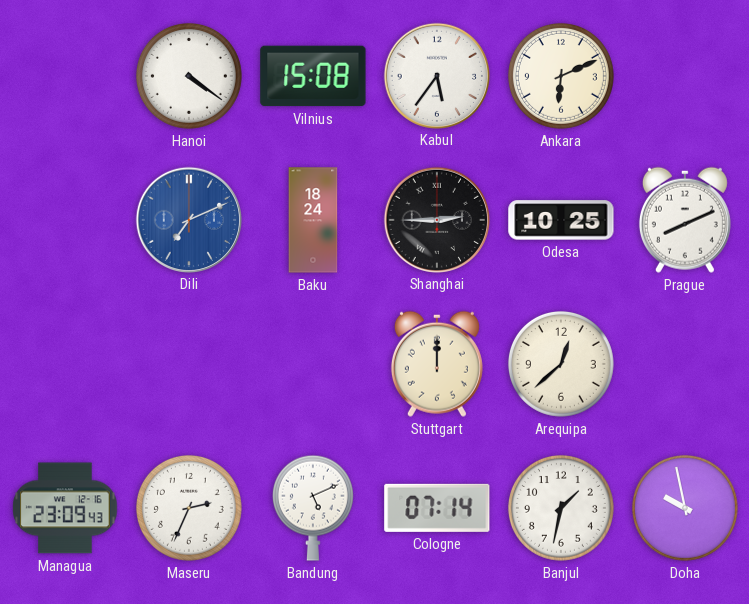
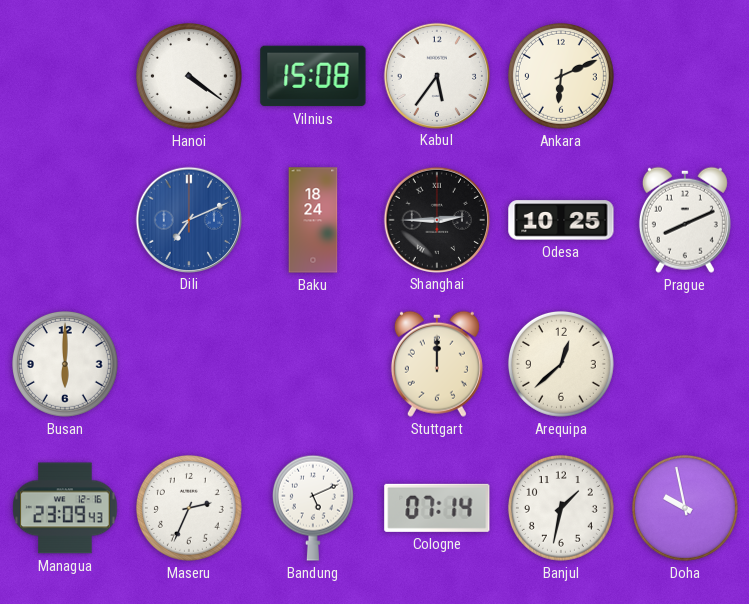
Busan: none -> 6:00
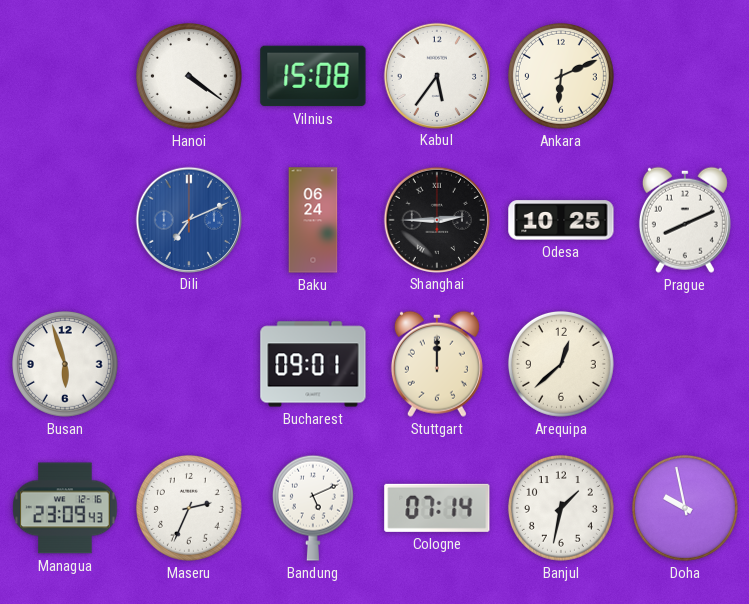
Baku: 18:24 -> 06:24
Busan: 6:00 -> 5:57
Bucharest: none -> 09:01
